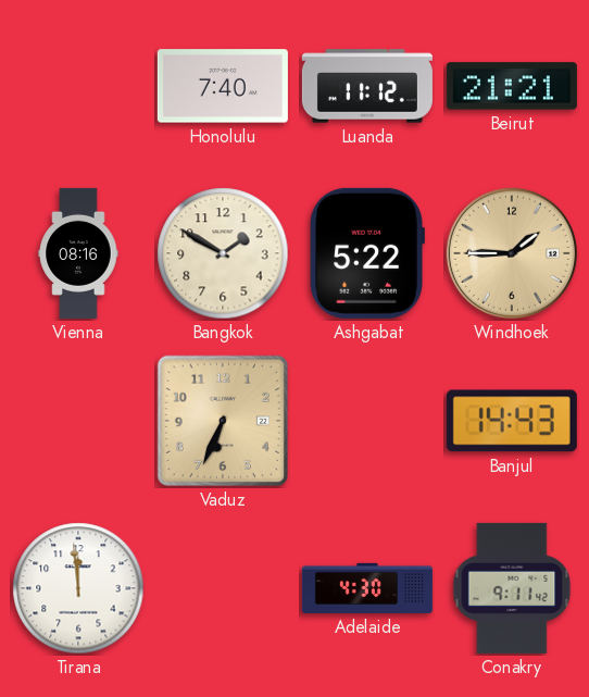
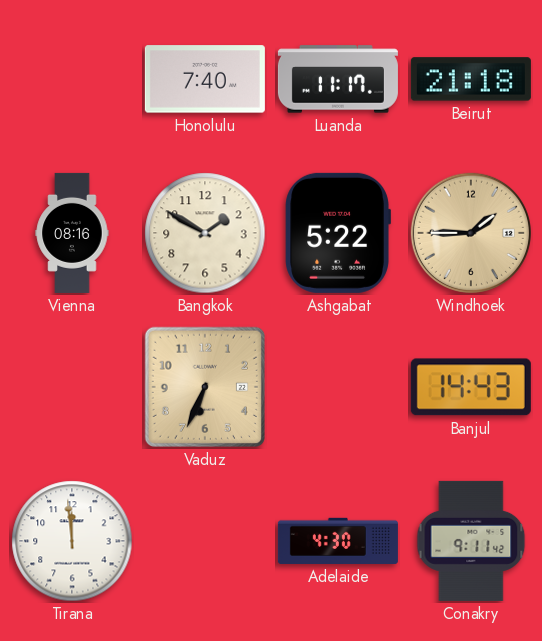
Luanda: 11:12 -> 11:17
Beirut: 21:21 -> 21:18
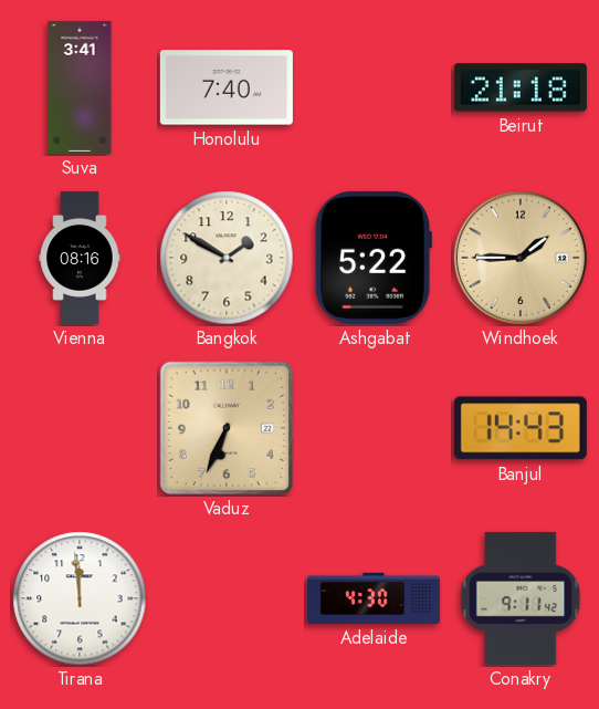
Suva: none -> 3:41
Luanda: 11:17 -> none
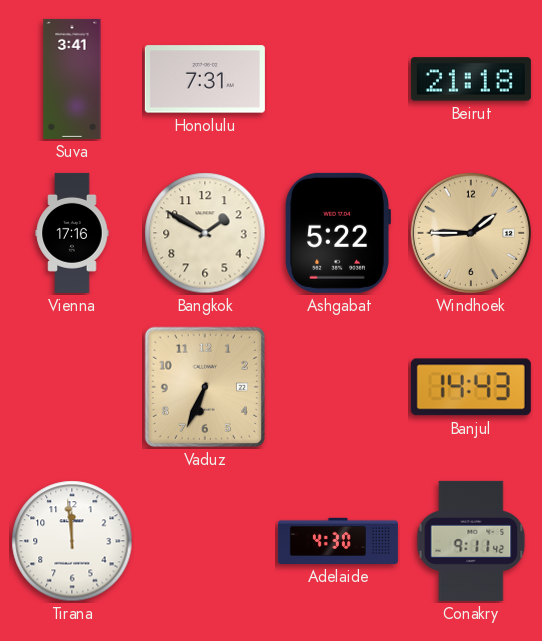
Honolulu: 7:40 -> 7:31
Vienna: 08:16 -> 17:16
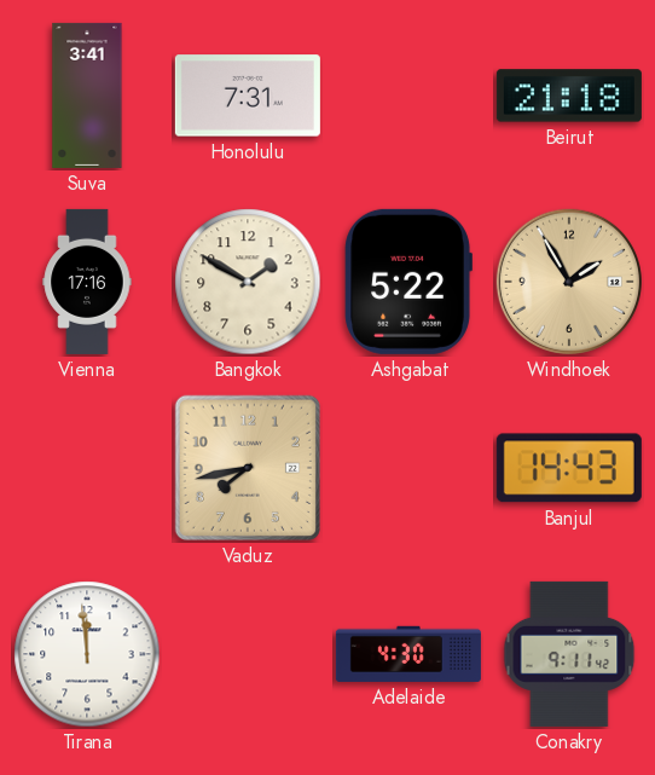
Windhoek: 1:45 -> 1:55
Vaduz: 6:34 -> 7:43
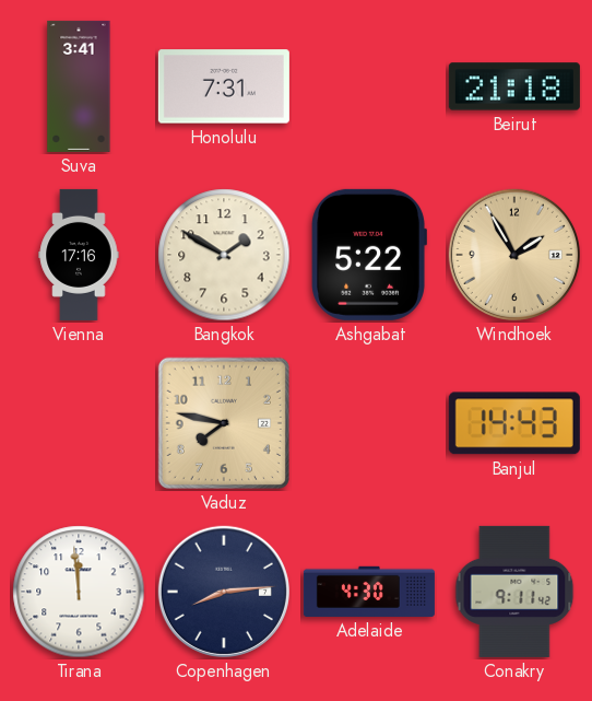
Vaduz: 7:43 -> 7:47
Copenhagen: none -> 8:14
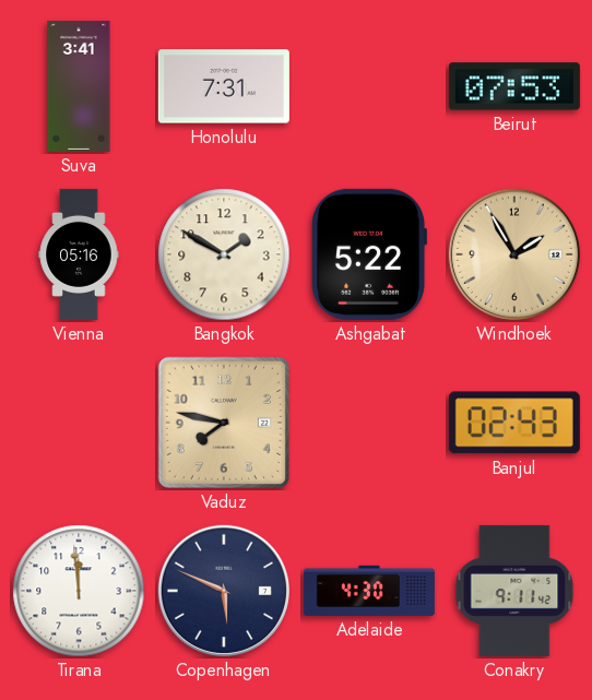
Beirut: 21:18 -> 07:53
Vienna: 17:16 -> 05:16
Banjul: 14:43 -> 02:43
Copenhagen: 8:14 -> 5:49
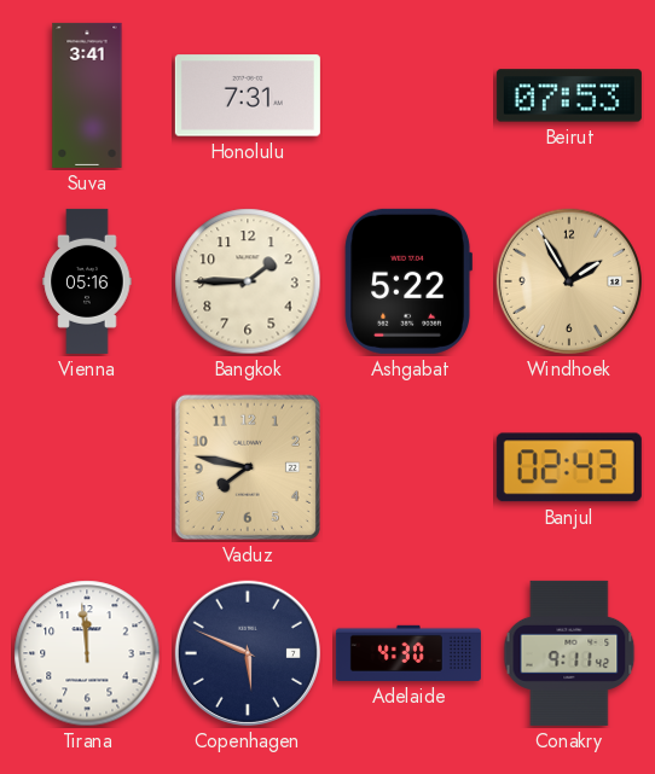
Bangkok: 1:50 -> 1:45
